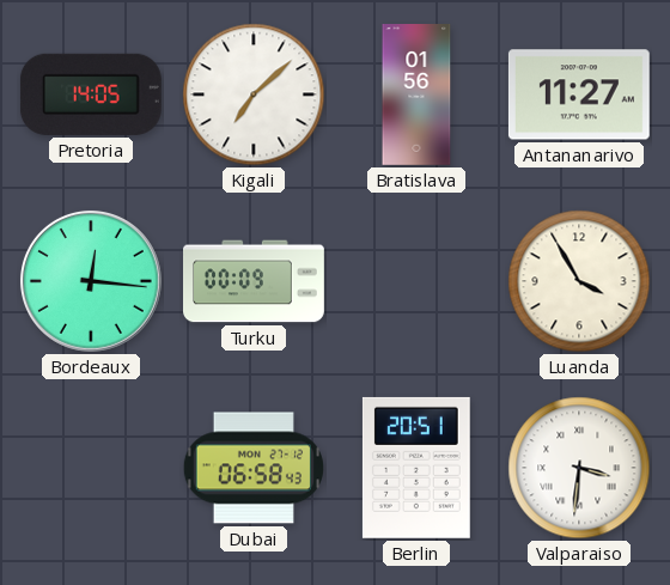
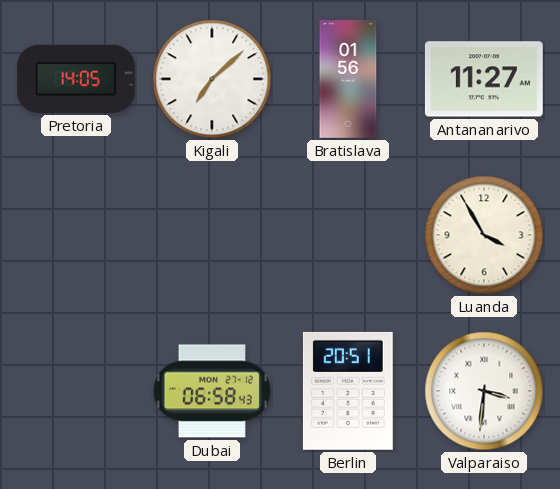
Bordeaux: 12:16 -> none
Turku: 00:09 -> none
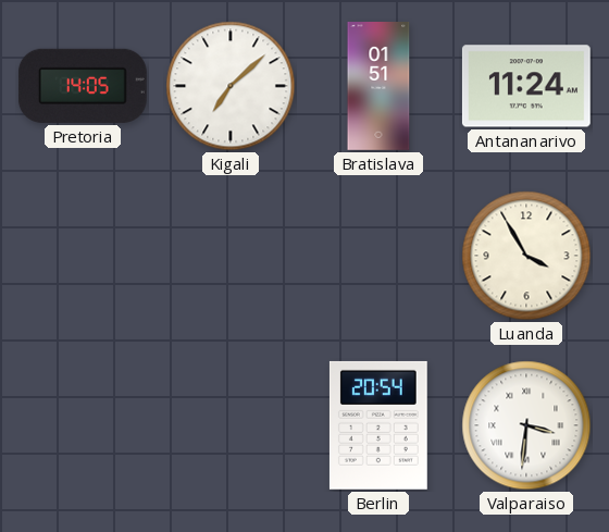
Bratislava: 01:56 -> 01:51
Antananarivo: 11:27 -> 11:24
Dubai: 06:58 -> none
Berlin: 20:51 -> 20:54
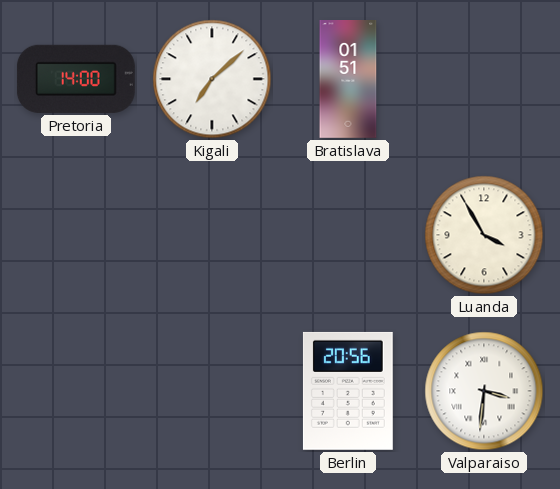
Pretoria: 14:05 -> 14:00
Antananarivo: 11:24 -> none
Berlin: 20:54 -> 20:56
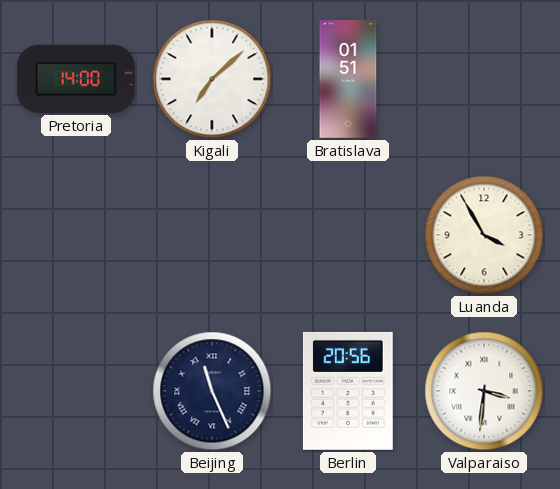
Beijing: none -> 11:26
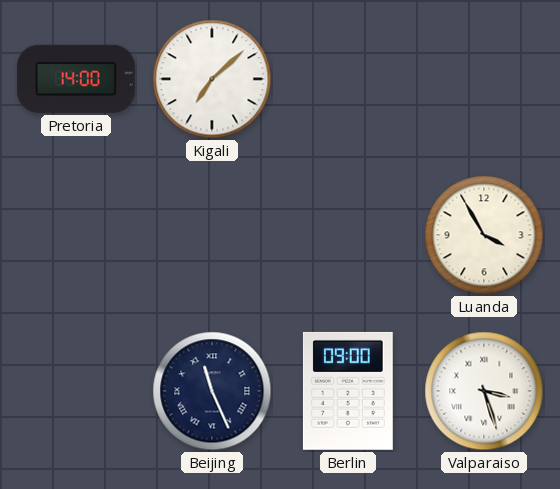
Bratislava: 01:51 -> none
Berlin: 20:56 -> 09:00
Valparaiso: 3:31 -> 3:27
